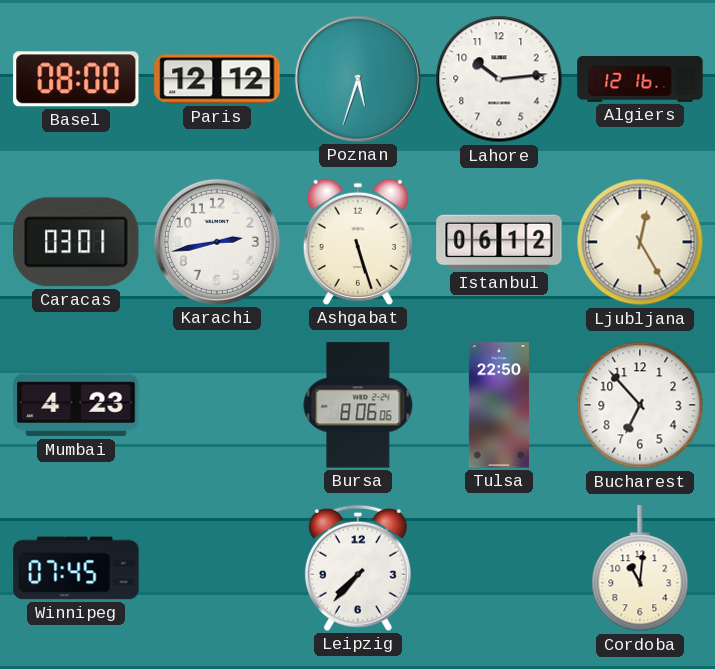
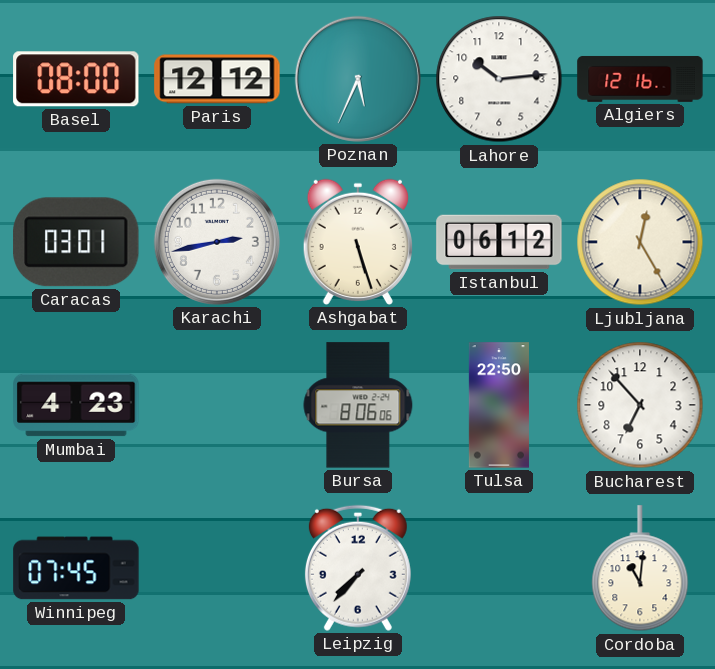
Poznan: 5:33 -> 5:34
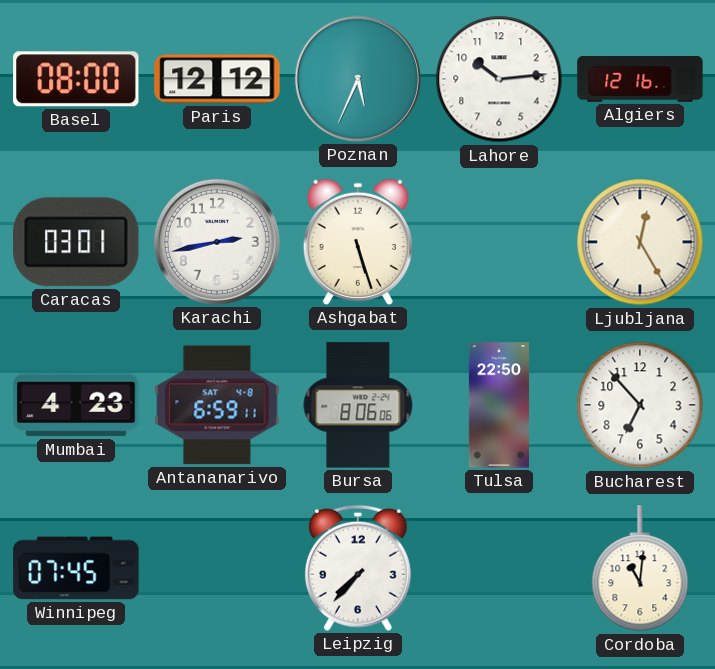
Istanbul: 06:12 -> none
Antananarivo: none -> 6:59
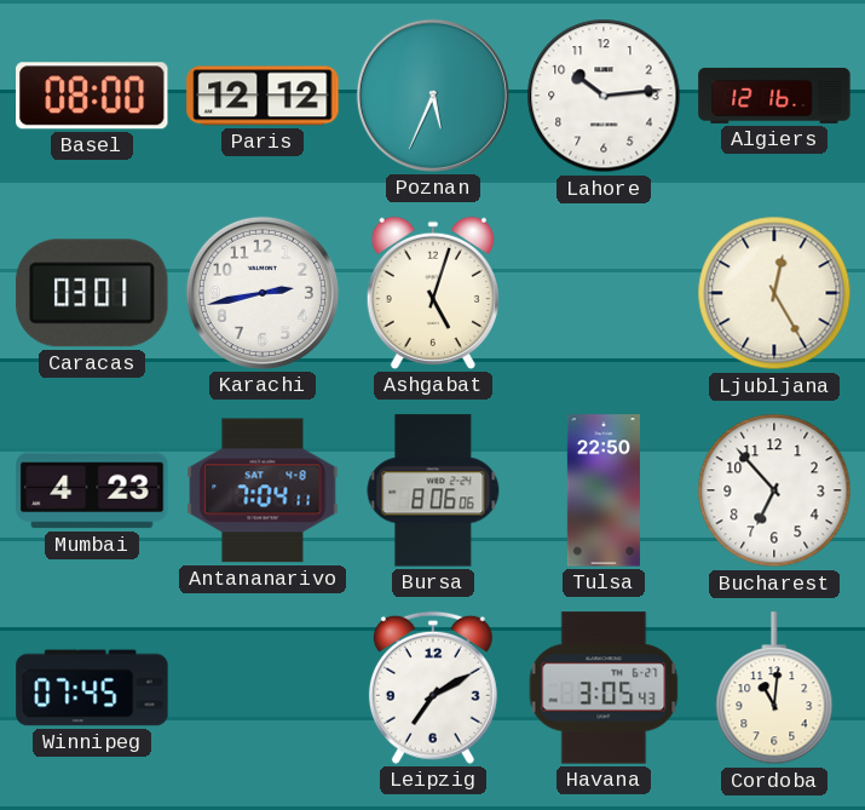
Ashgabat: 5:27 -> 5:03
Antananarivo: 6:59 -> 7:04
Leipzig: 7:37 -> 7:10
Havana: none -> 3:05
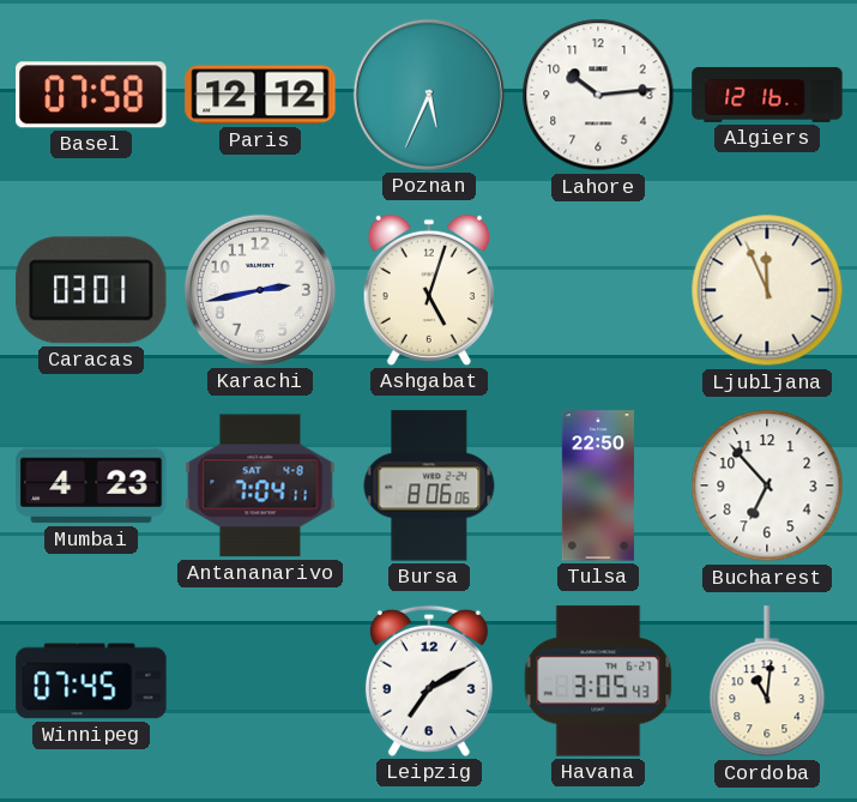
Basel: 08:00 -> 07:58
Ljubljana: 12:25 -> 11:56
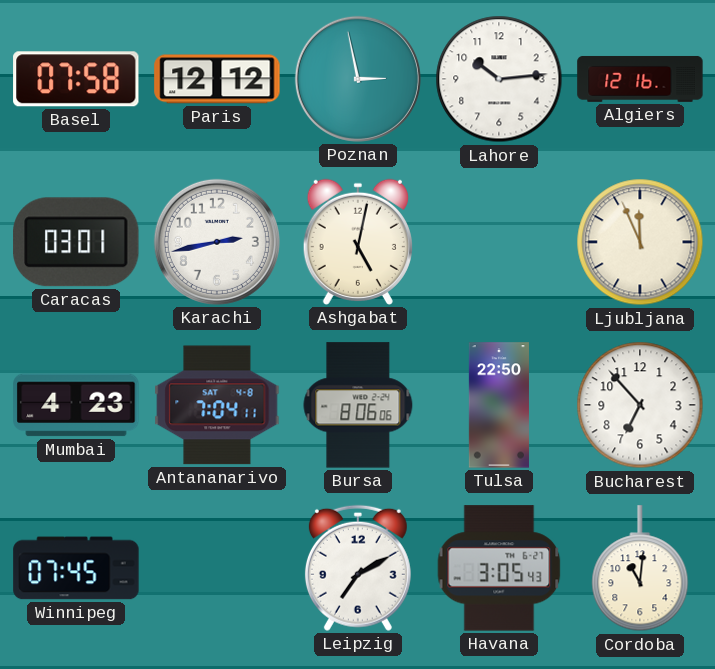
Poznan: 5:34 -> 2:58
Ashgabat: 5:03 -> 5:02
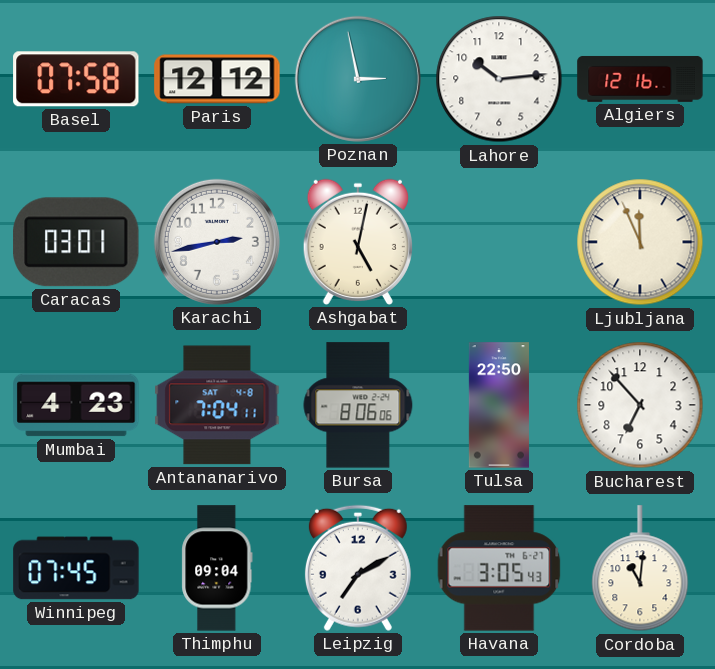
Thimphu: none -> 09:04
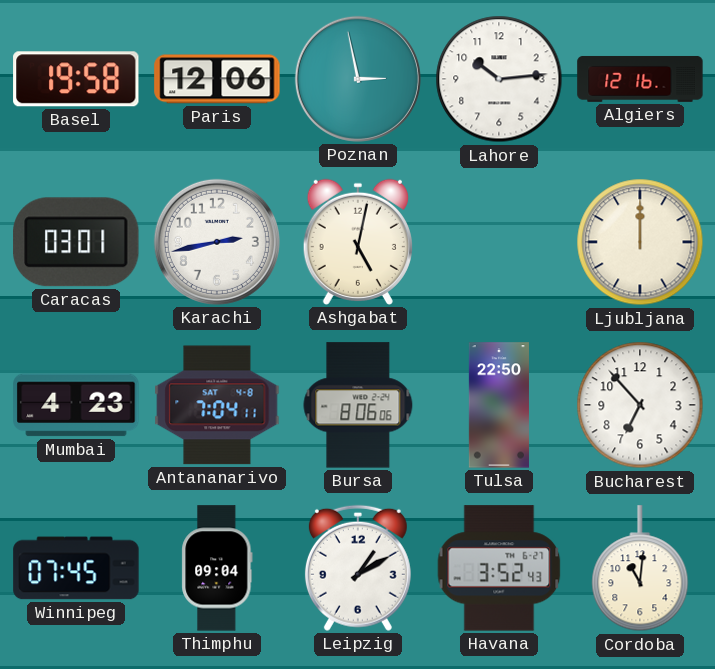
Basel: 07:58 -> 19:58
Paris: 12:12 -> 12:06
Ljubljana: 11:56 -> 12:00
Leipzig: 7:10 -> 1:10
Havana: 3:05 -> 3:52
